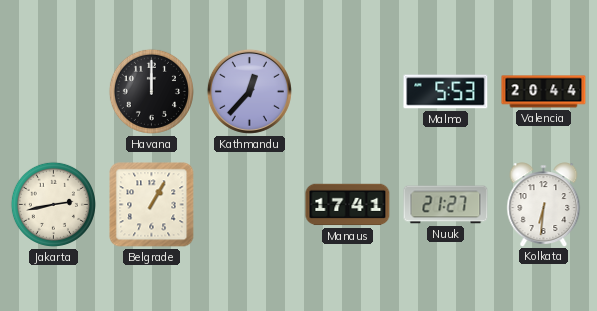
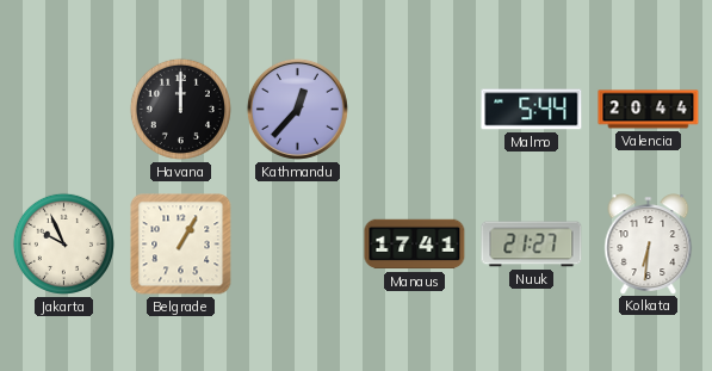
Malmo: 5:53 -> 5:44
Jakarta: 2:43 -> 9:56
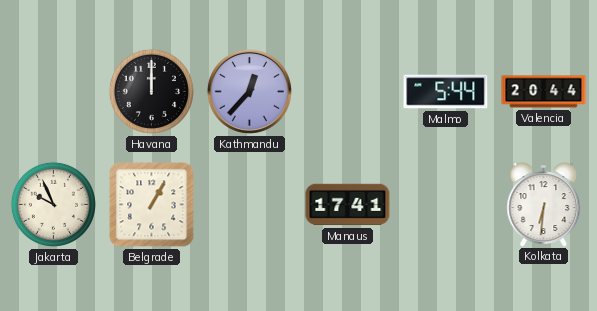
Nuuk: 21:27 -> none
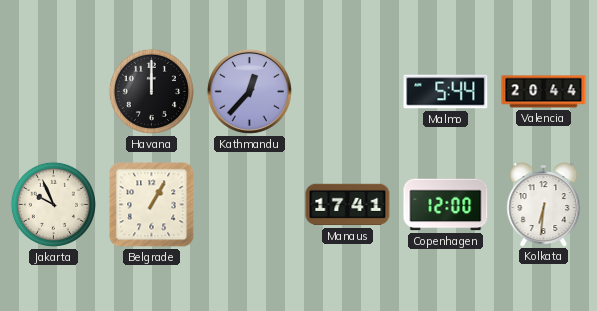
Copenhagen: none -> 12:00
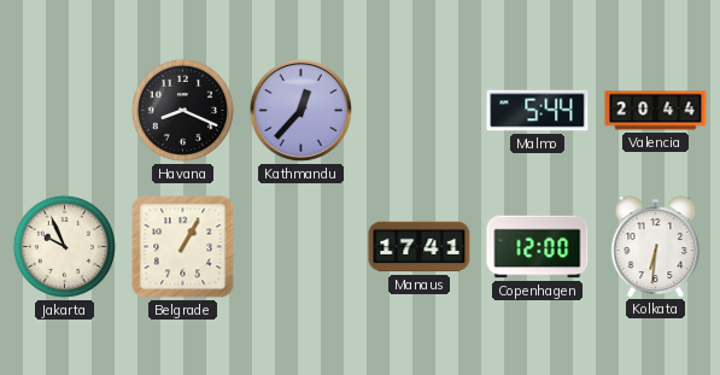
Havana: 12:00 -> 8:19
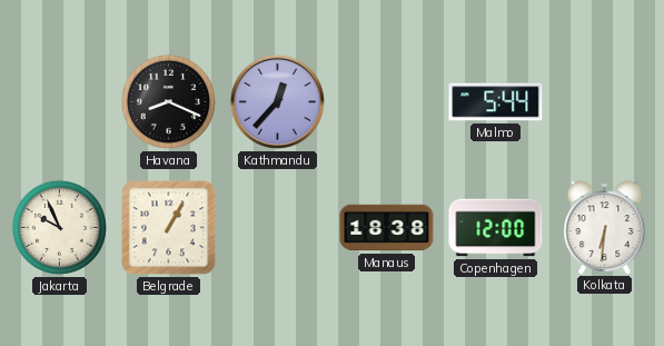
Valencia: 20:44 -> none
Manaus: 17:41 -> 18:38
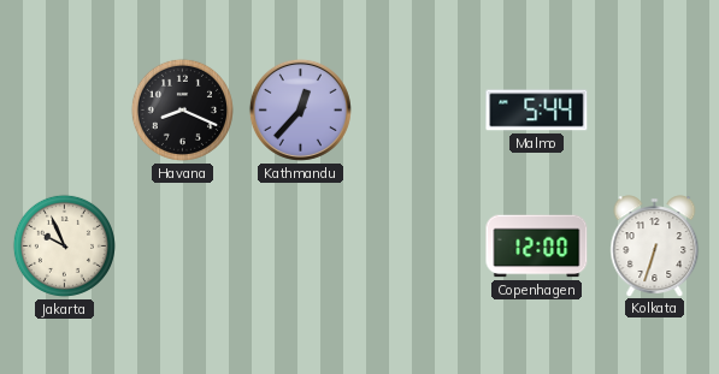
Belgrade: 1:05 -> none
Manaus: 18:38 -> none
Kolkata: 6:31 -> 6:33
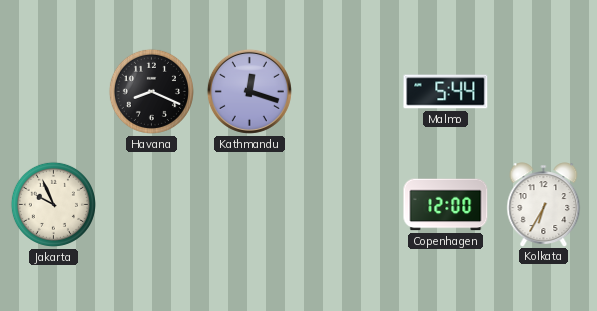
Kathmandu: 12:37 -> 12:18
Kolkata: 6:33 -> 6:35
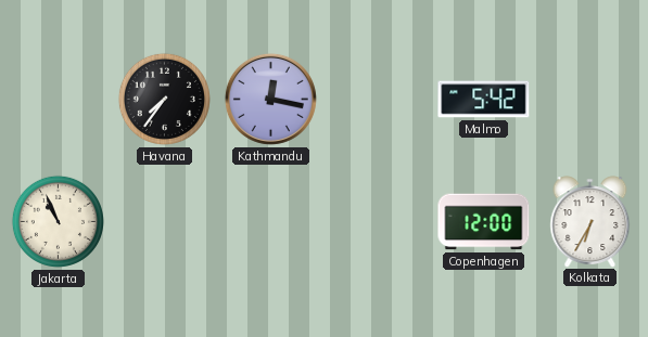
Havana: 8:19 -> 7:36
Kathmandu: 12:18 -> 12:17
Malmo: 5:44 -> 5:42
Jakarta: 9:56 -> 10:56
